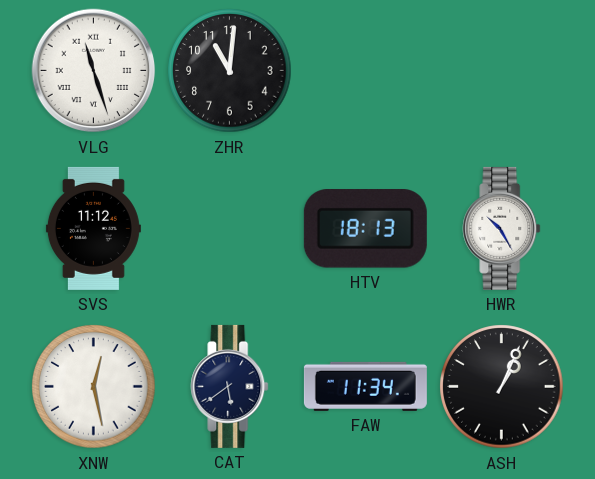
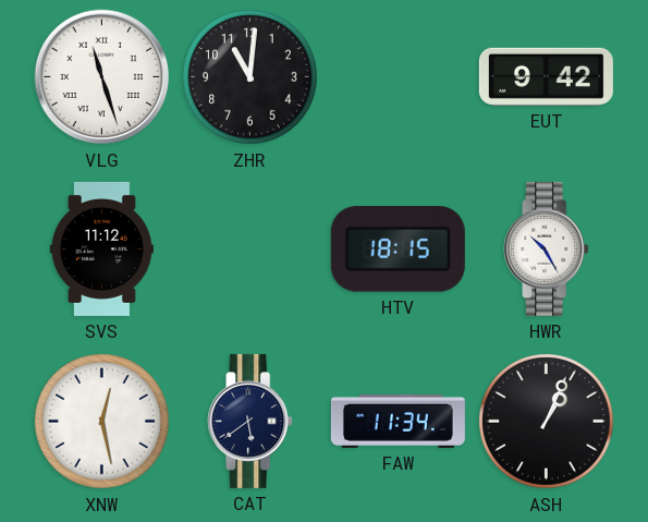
EUT: none -> 9:42
HTV: 18:13 -> 18:15
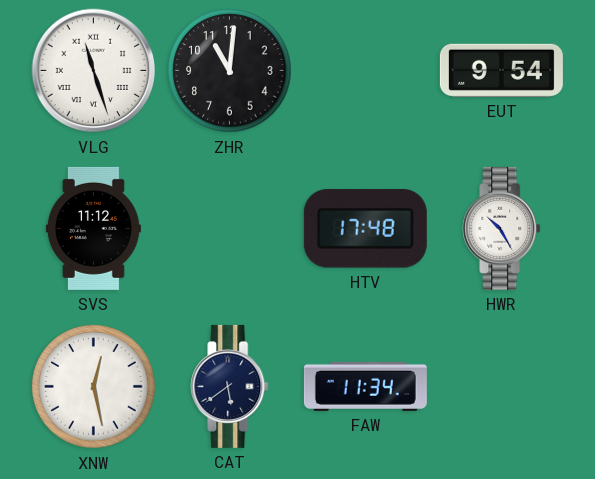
EUT: 9:42 -> 9:54
HTV: 18:15 -> 17:48
ASH: 1:04 -> none
